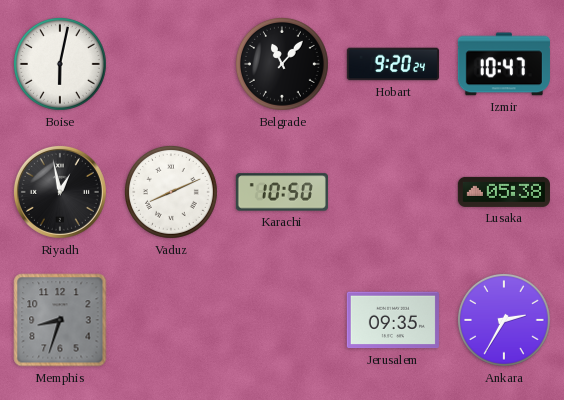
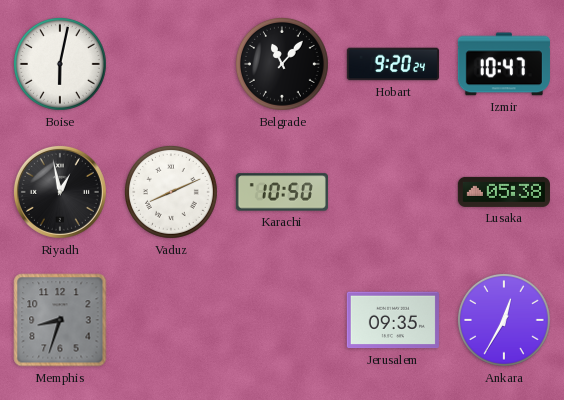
Ankara: 2:35 -> 12:35
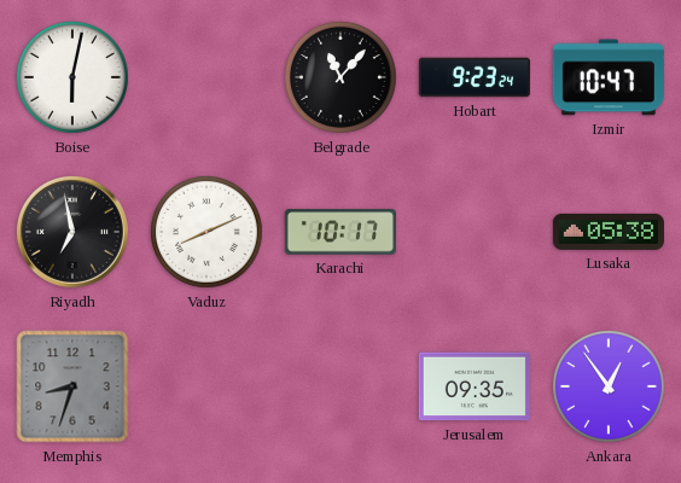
Hobart: 9:20 -> 9:23
Riyadh: 12:58 -> 6:58
Karachi: 10:50 -> 10:17
Ankara: 12:35 -> 12:54
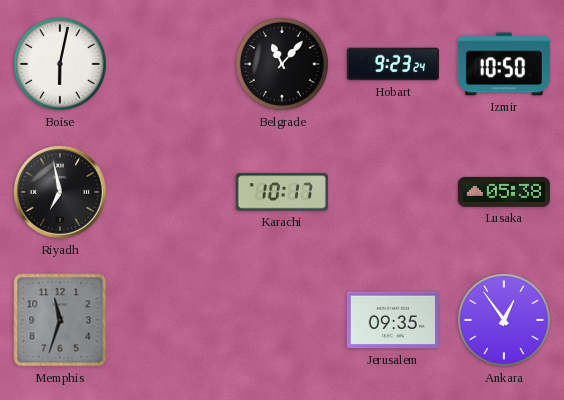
Izmir: 10:47 -> 10:50
Vaduz: 8:11 -> none
Memphis: 8:33 -> 11:33
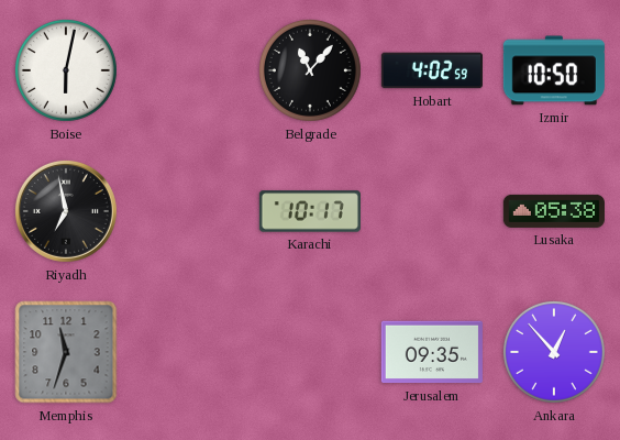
Hobart: 9:23 -> 4:02
Ankara: 12:54 -> 12:53
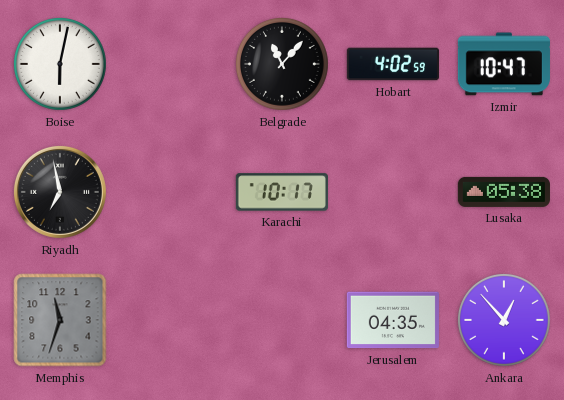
Izmir: 10:50 -> 10:47
Jerusalem: 09:35 -> 04:35
